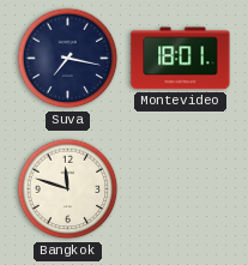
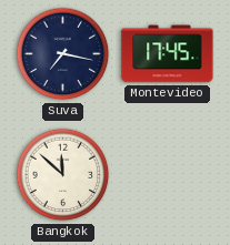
Montevideo: 18:01 -> 17:45
Bangkok: 11:48 -> 11:52
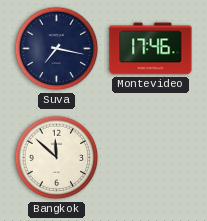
Montevideo: 17:45 -> 17:46
